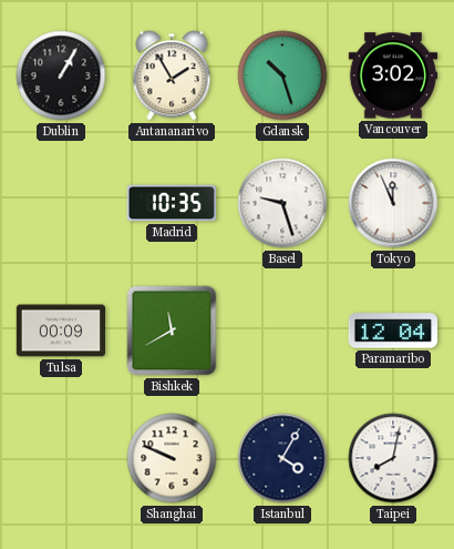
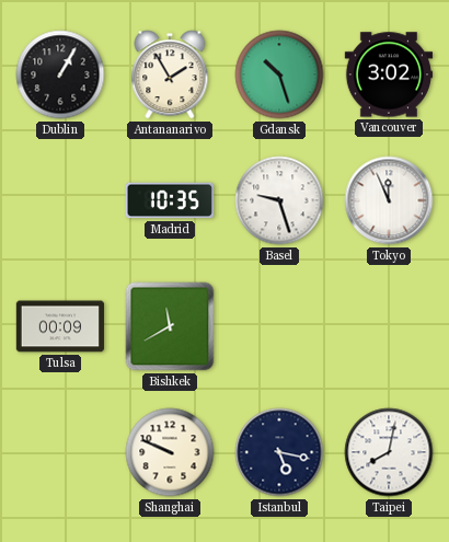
Paramaribo: 12:04 -> none
Istanbul: 4:05 -> 5:17
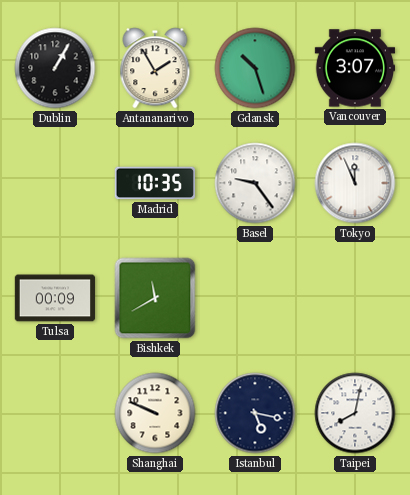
Vancouver: 3:02 -> 3:07
Basel: 9:27 -> 9:24
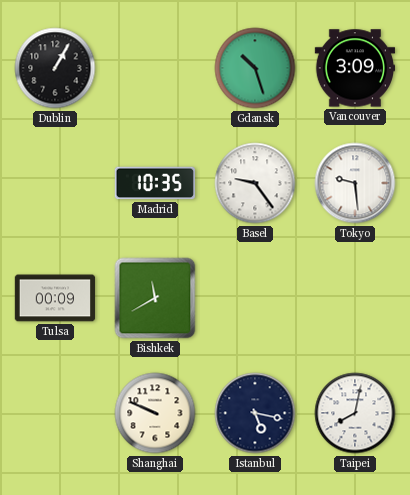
Antananarivo: 1:55 -> none
Vancouver: 3:07 -> 3:09
Tokyo: 11:56 -> 9:29
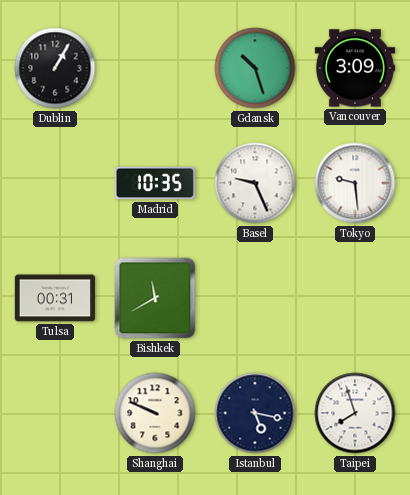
Basel: 9:24 -> 9:26
Tulsa: 00:09 -> 00:31
Taipei: 8:02 -> 7:57
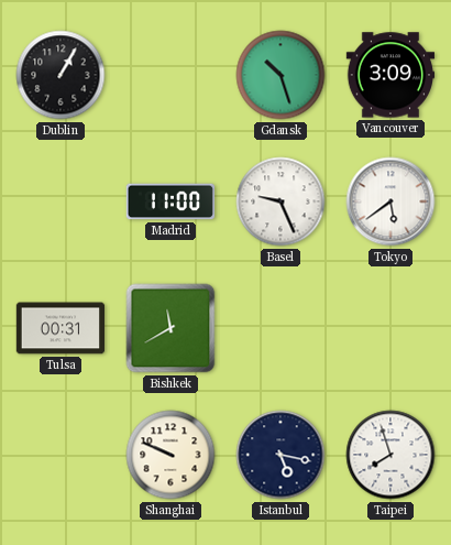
Madrid: 10:35 -> 11:00
Tokyo: 9:29 -> 5:39
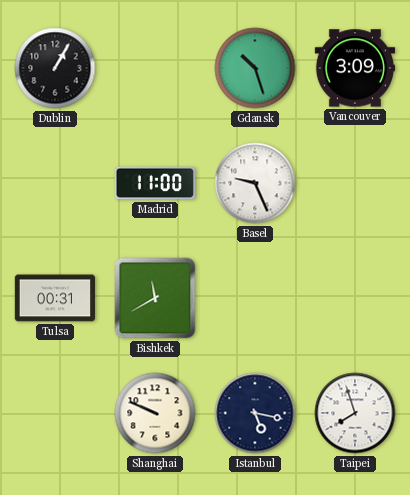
Tokyo: 5:39 -> none
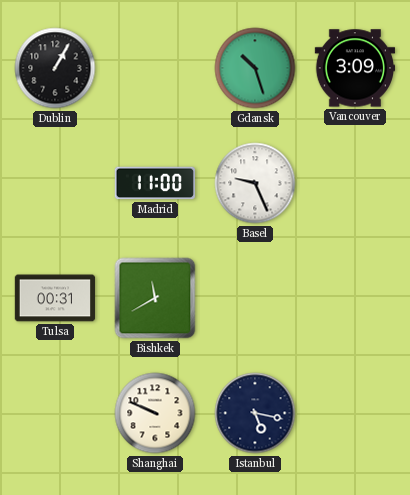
Taipei: 7:57 -> none
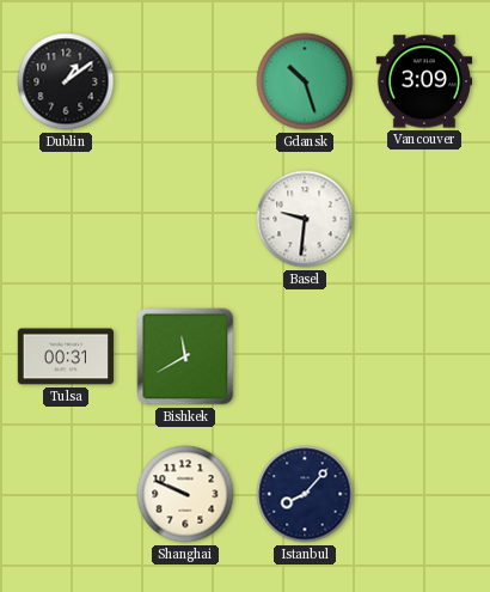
Dublin: 1:05 -> 1:09
Madrid: 11:00 -> none
Basel: 9:26 -> 9:31
Istanbul: 5:17 -> 8:07
